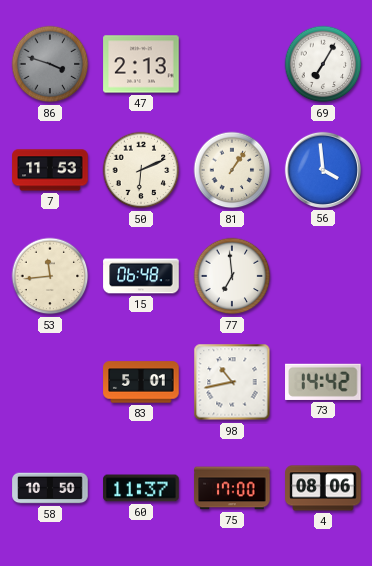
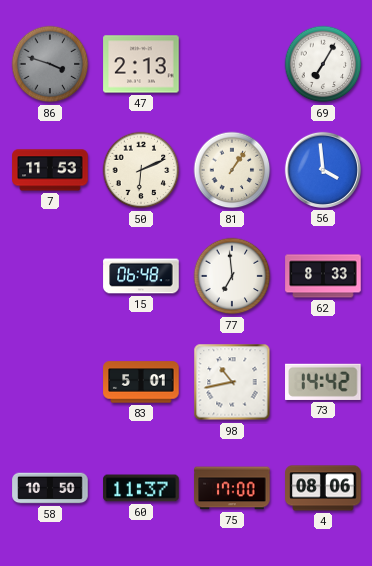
53: 11:44 -> none
62: none -> 8:33
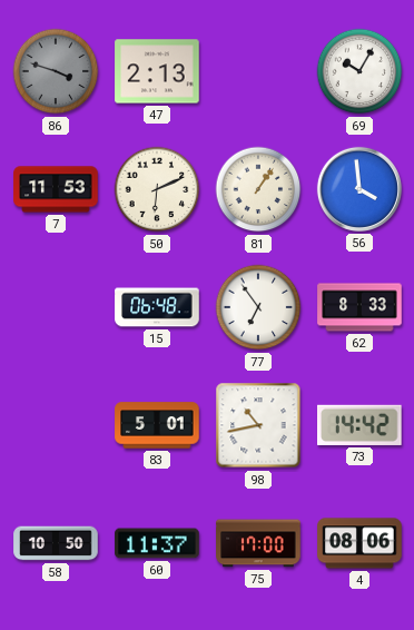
69: 7:05 -> 10:05
77: 6:59 -> 6:54
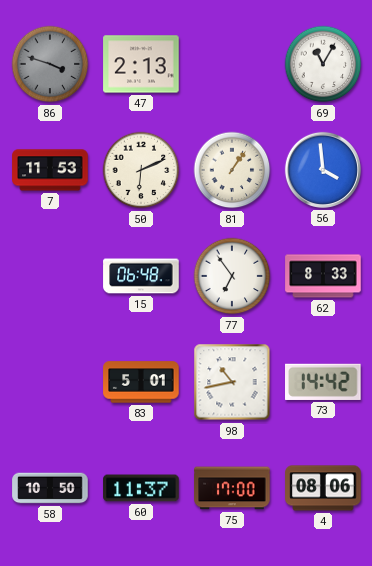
69: 10:05 -> 11:05
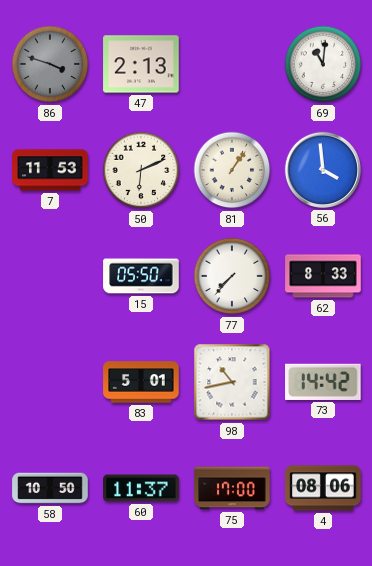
69: 11:05 -> 11:01
15: 06:48 -> 05:50
77: 6:54 -> 7:37
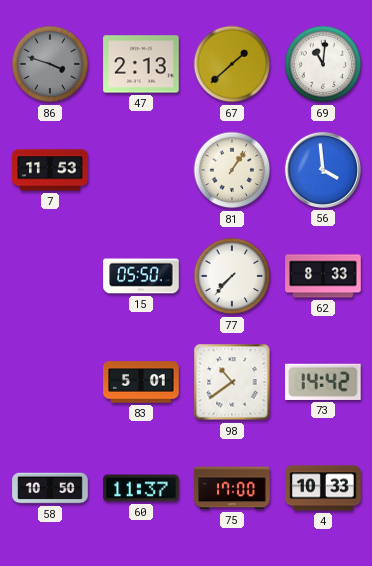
67: none -> 1:38
50: 6:11 -> none
98: 10:43 -> 10:39
4: 08:06 -> 10:33
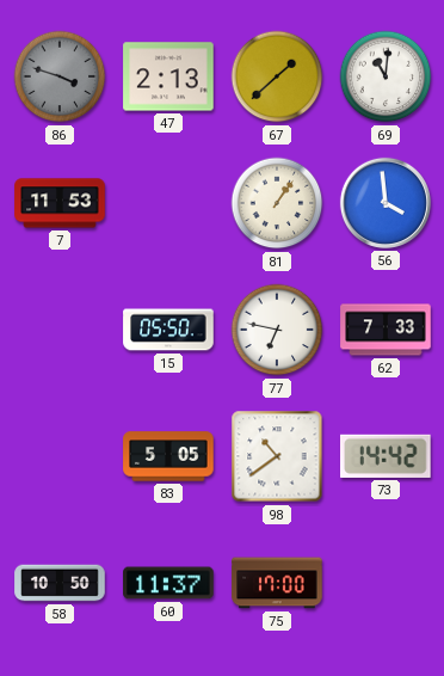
77: 7:37 -> 6:47
62: 8:33 -> 7:33
83: 5:01 -> 5:05
4: 10:33 -> none
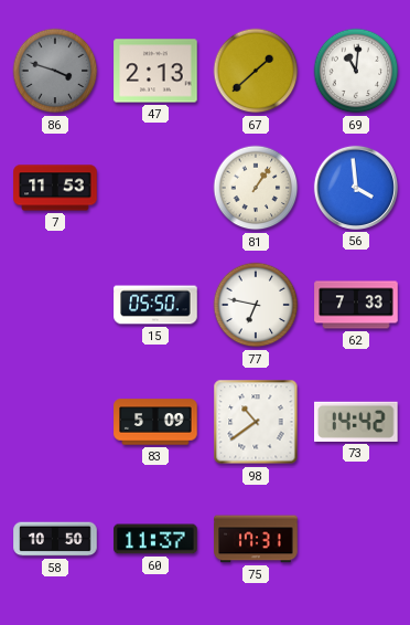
83: 5:05 -> 5:09
75: 17:00 -> 17:31
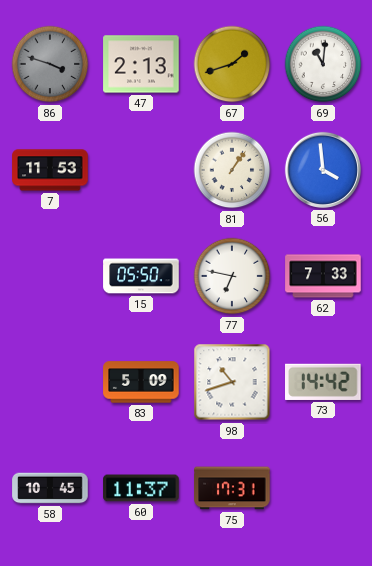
67: 1:38 -> 1:42
98: 10:39 -> 10:42
58: 10:50 -> 10:45
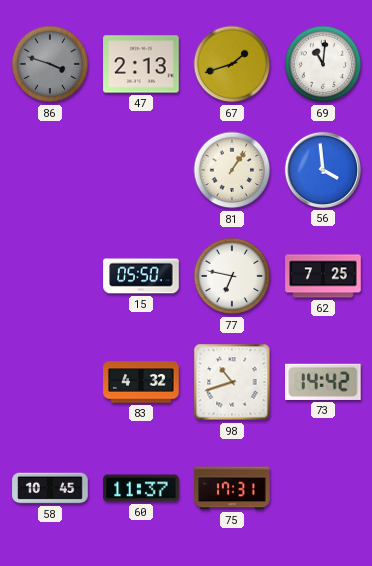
7: 11:53 -> none
62: 7:33 -> 7:25
83: 5:09 -> 4:32
